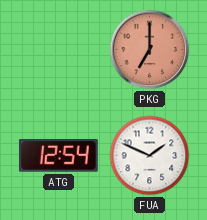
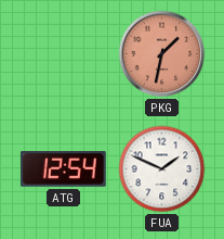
PKG: 7:00 -> 1:32
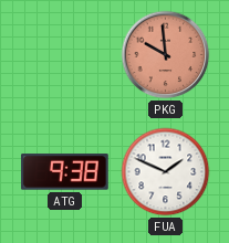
PKG: 1:32 -> 9:59
ATG: 12:54 -> 9:38
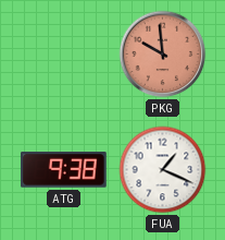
FUA: 1:49 -> 1:19
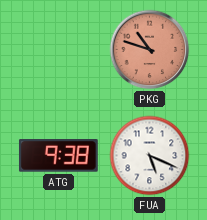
PKG: 9:59 -> 10:48
FUA: 1:19 -> 5:19
